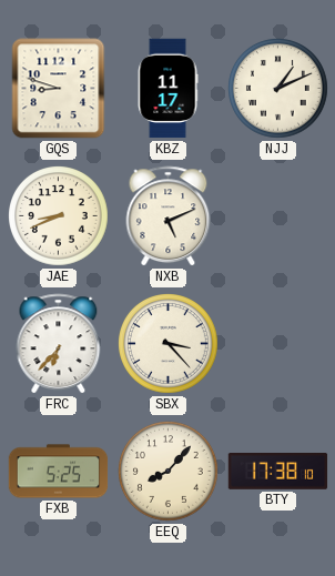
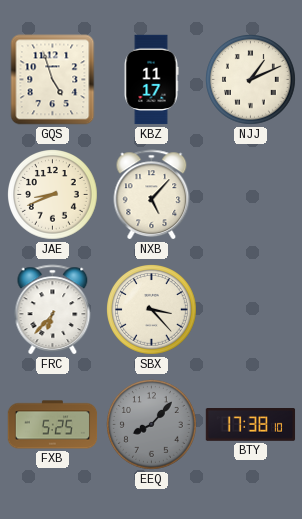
GQS: 8:48 -> 4:57
NXB: 5:11 -> 5:07
EEQ dial: cream -> grey
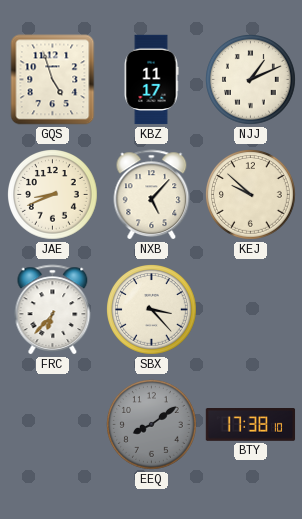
KEJ: none -> 9:52
FXB: 5:25 -> none
EEQ: 8:07 -> 8:09
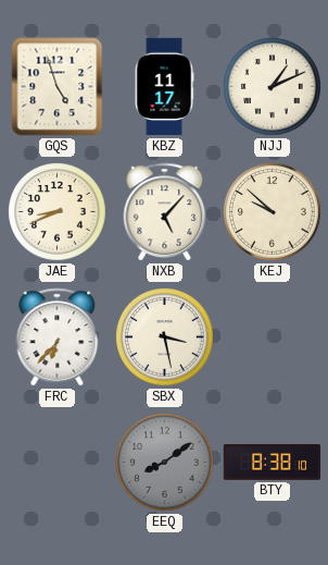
SBX: 3:23 -> 3:28
BTY: 17:38 -> 8:38
